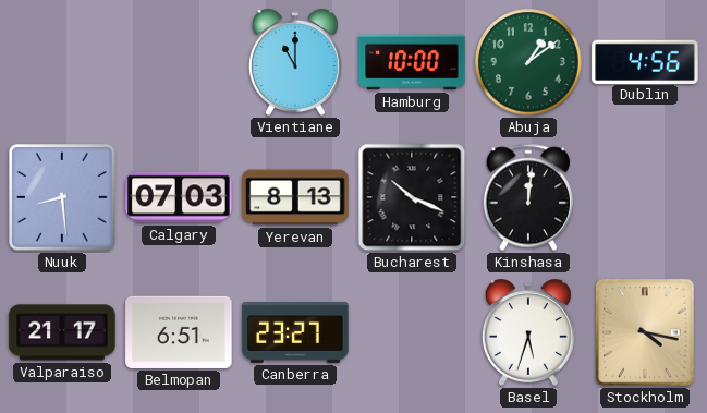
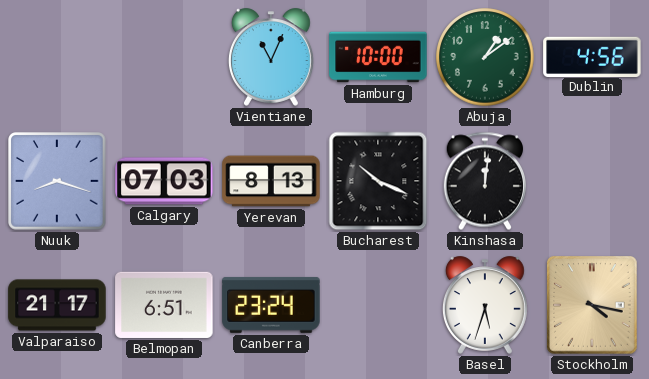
Vientiane: 11:00 -> 11:04
Nuuk: 8:29 -> 8:18
Canberra: 23:27 -> 23:24
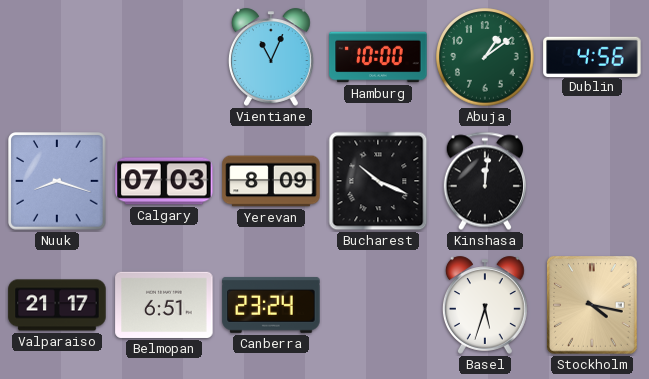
Yerevan: 8:13 -> 8:09
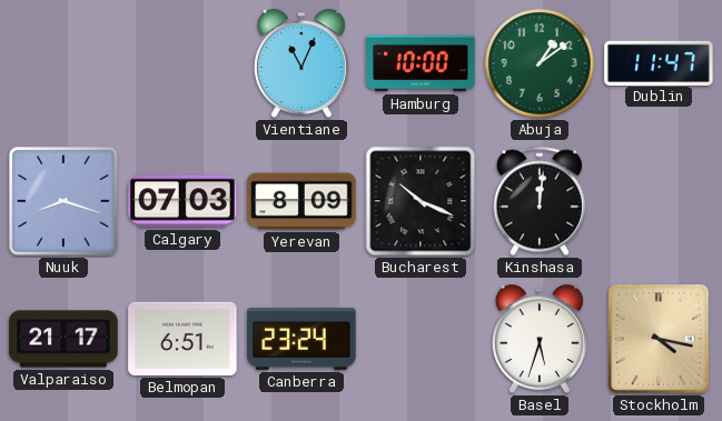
Dublin: 4:56 -> 11:47
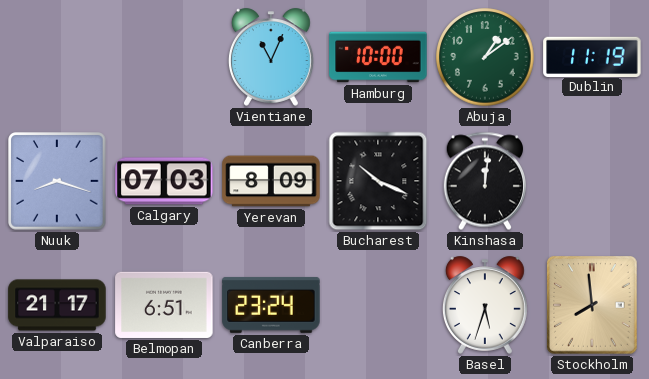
Dublin: 11:47 -> 11:19
Stockholm: 4:17 -> 7:59
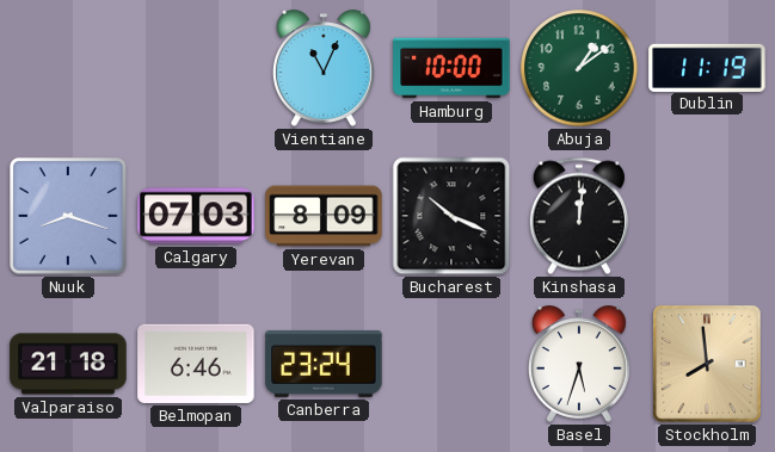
Valparaiso: 21:17 -> 21:18
Belmopan: 6:51 -> 6:46
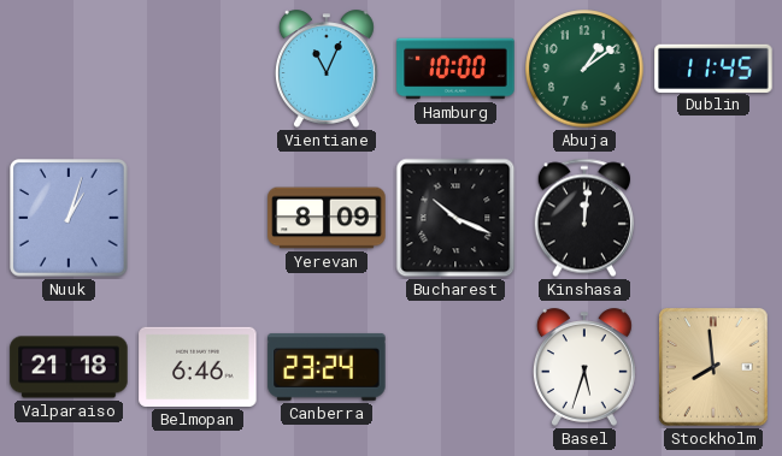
Dublin: 11:19 -> 11:45
Nuuk: 8:18 -> 1:03
Calgary: 07:03 -> none
